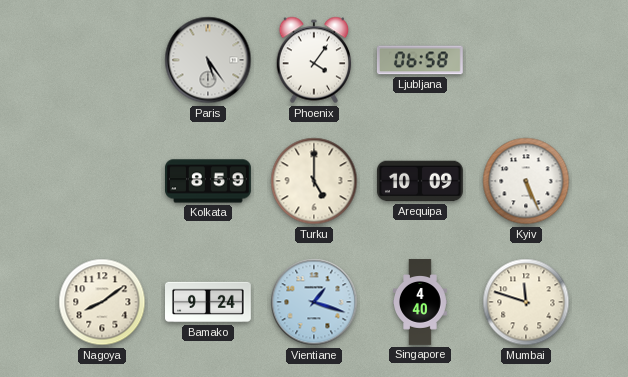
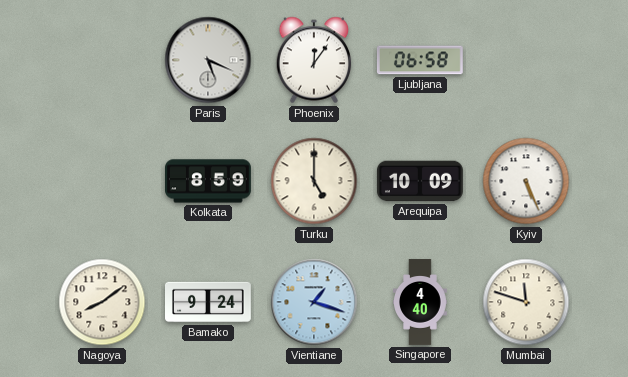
Paris: 5:24 -> 5:19
Phoenix: 4:06 -> 12:06
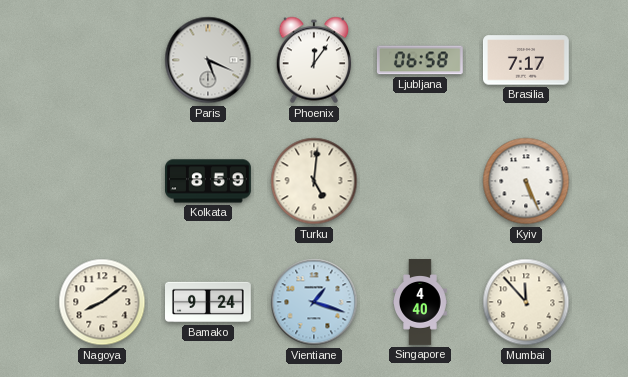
Brasilia: none -> 7:17
Turku: 5:00 -> 5:01
Arequipa: 10:09 -> none
Mumbai: 11:48 -> 11:53
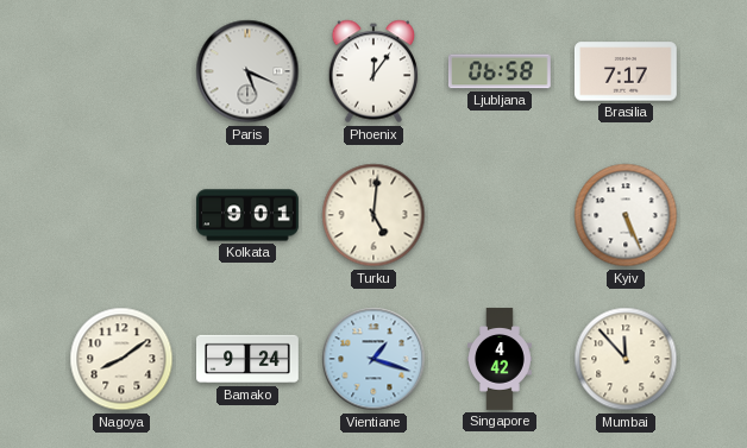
Kolkata: 8:59 -> 9:01
Singapore: 4:40 -> 4:42
